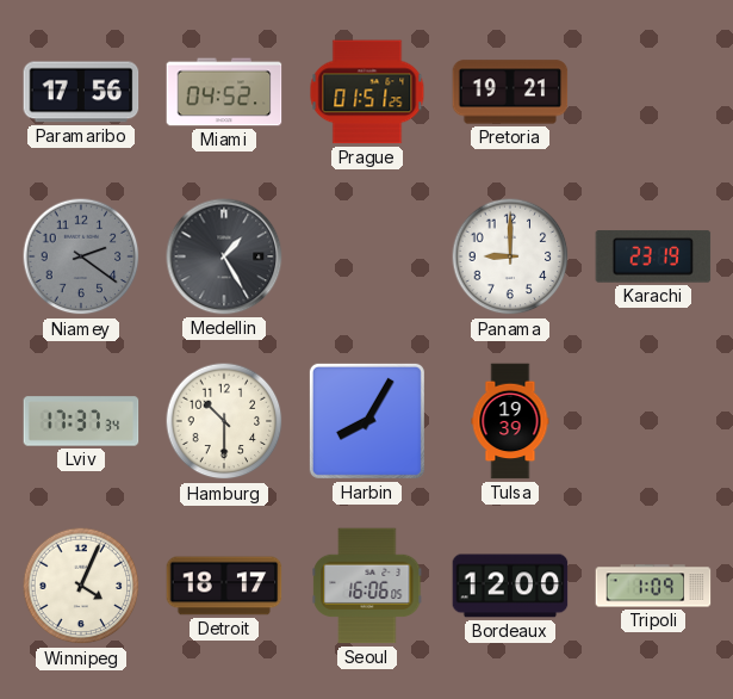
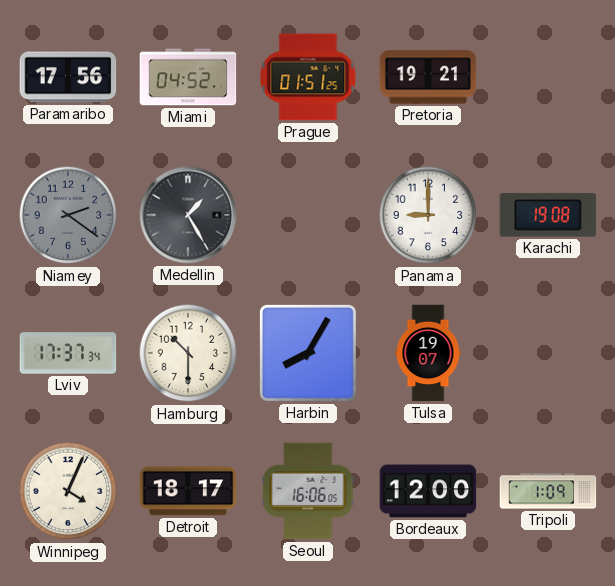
Karachi: 23:19 -> 19:08
Tulsa: 19:39 -> 19:07
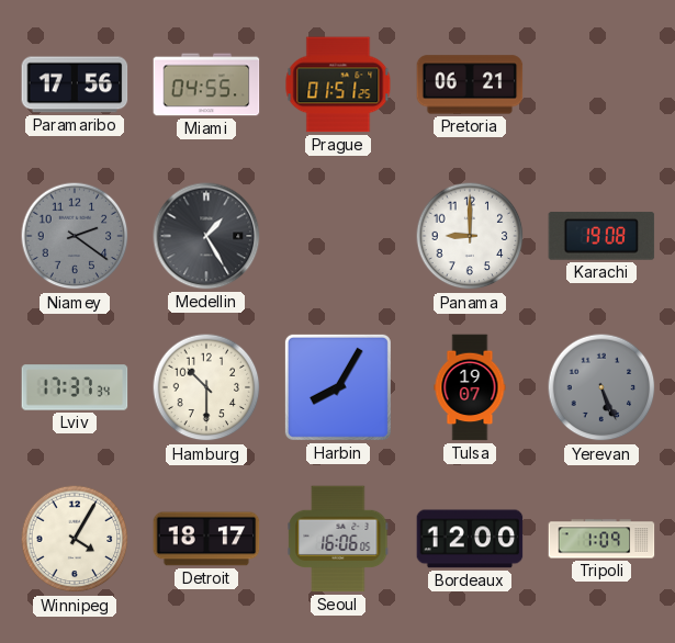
Miami: 04:52 -> 04:55
Pretoria: 19:21 -> 06:21
Yerevan: none -> 5:26
Winnipeg: 4:04 -> 4:05
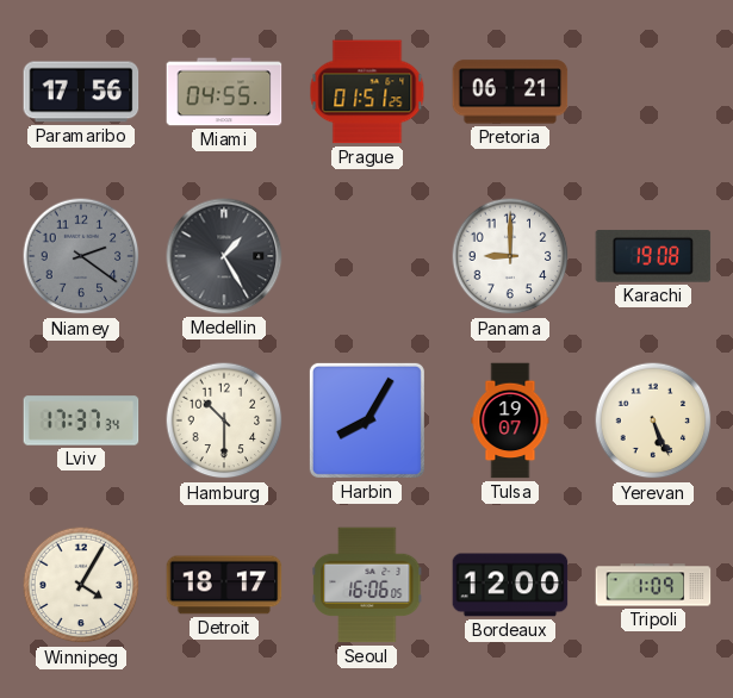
Yerevan dial: grey -> cream
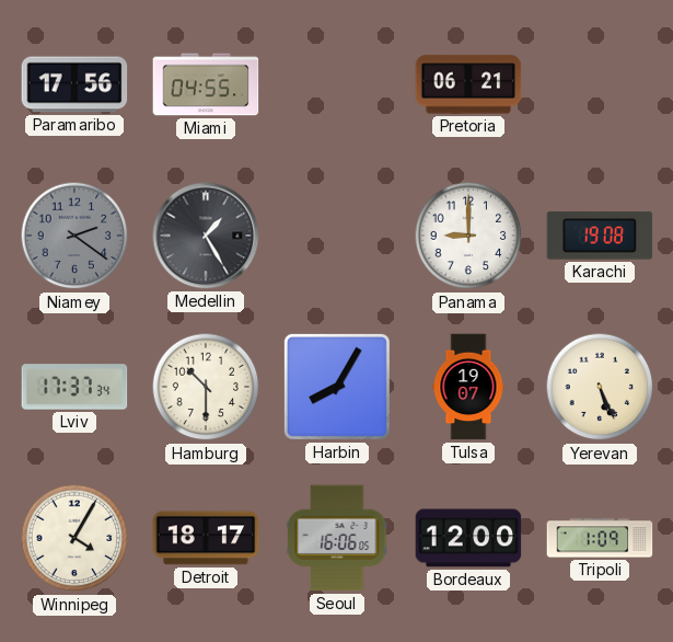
Prague: 01:51 -> none
